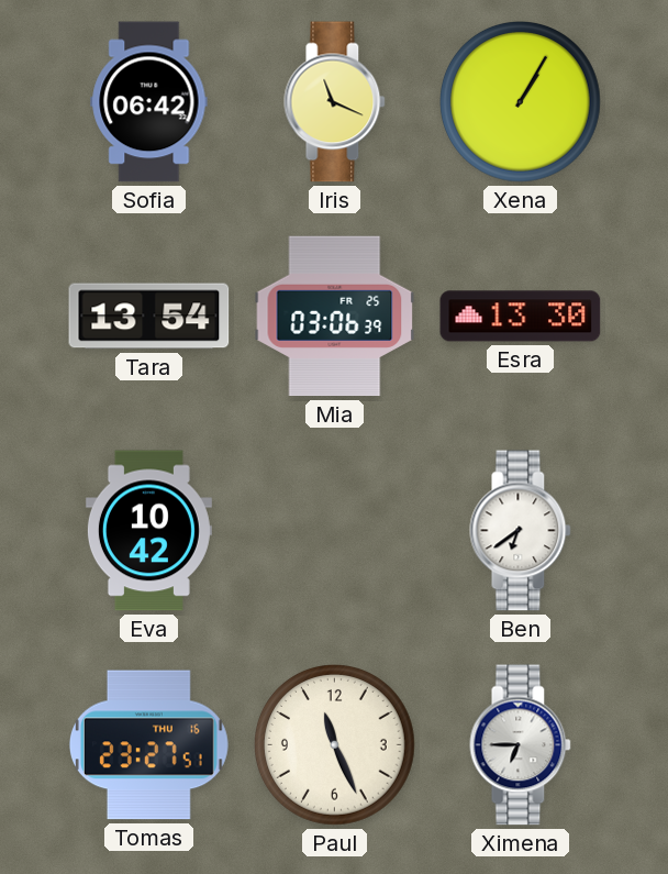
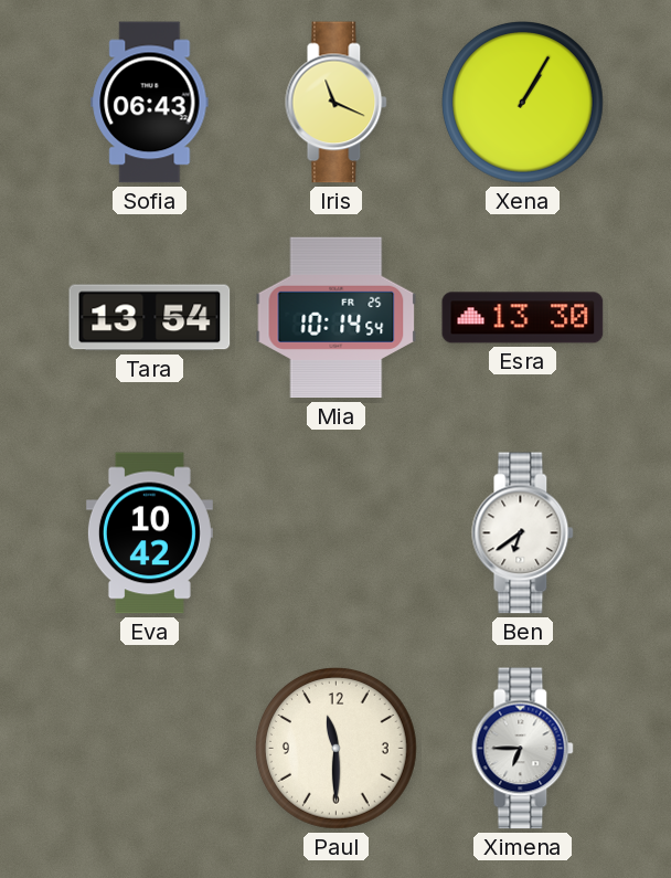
Sofia: 06:42 -> 06:43
Mia: 03:06 -> 10:14
Tomas: 23:27 -> none
Paul: 11:26 -> 11:30
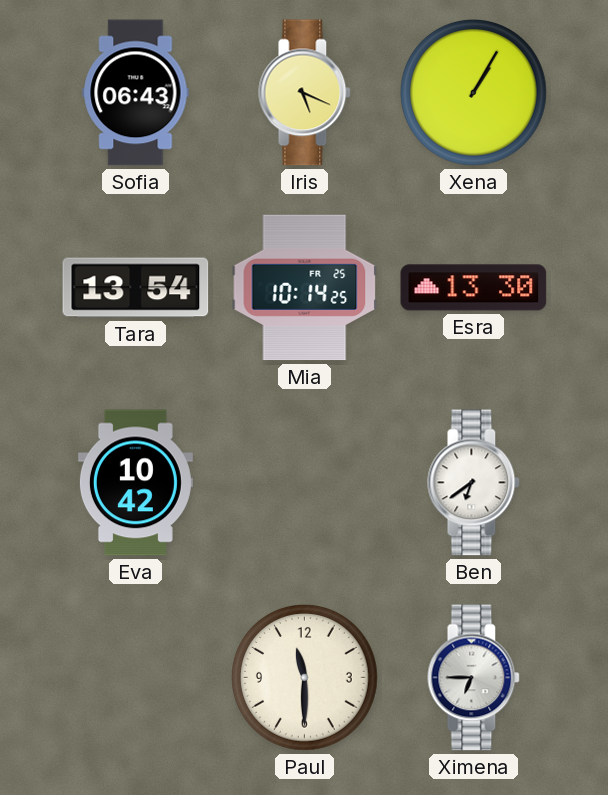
Iris: 11:19 -> 5:19
Mia: 10:14:54 -> 10:14:25
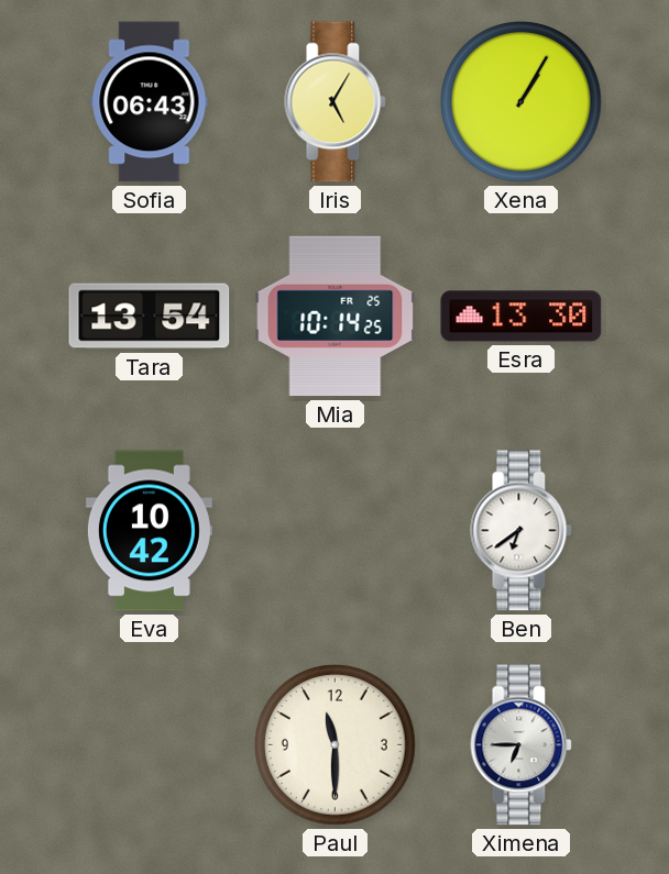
Iris: 5:19 -> 5:05
